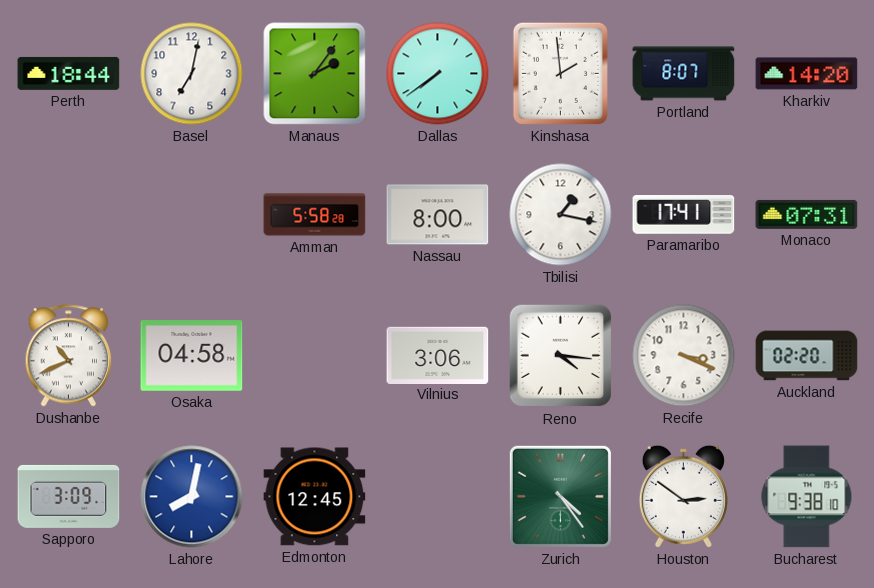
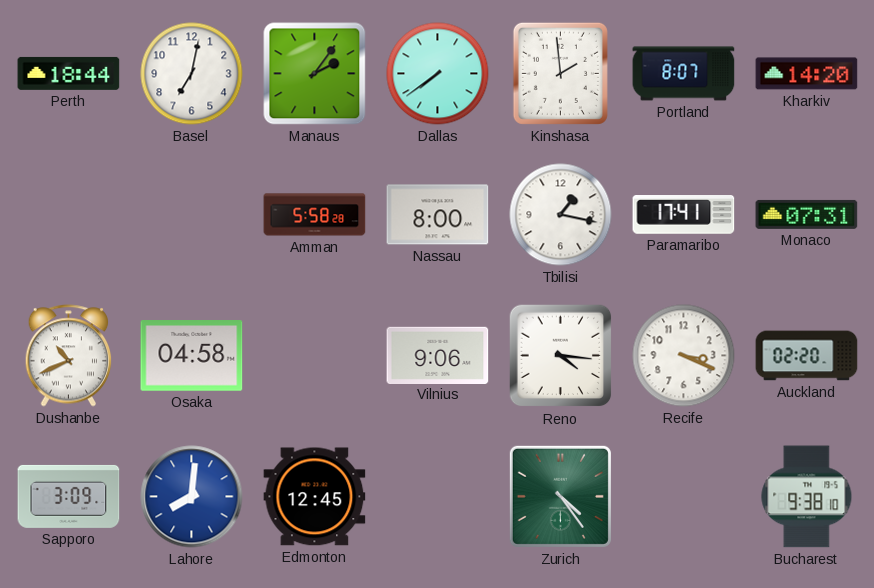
Vilnius: 3:06 -> 9:06
Lahore: 8:02 -> 8:01
Houston: 2:51 -> none
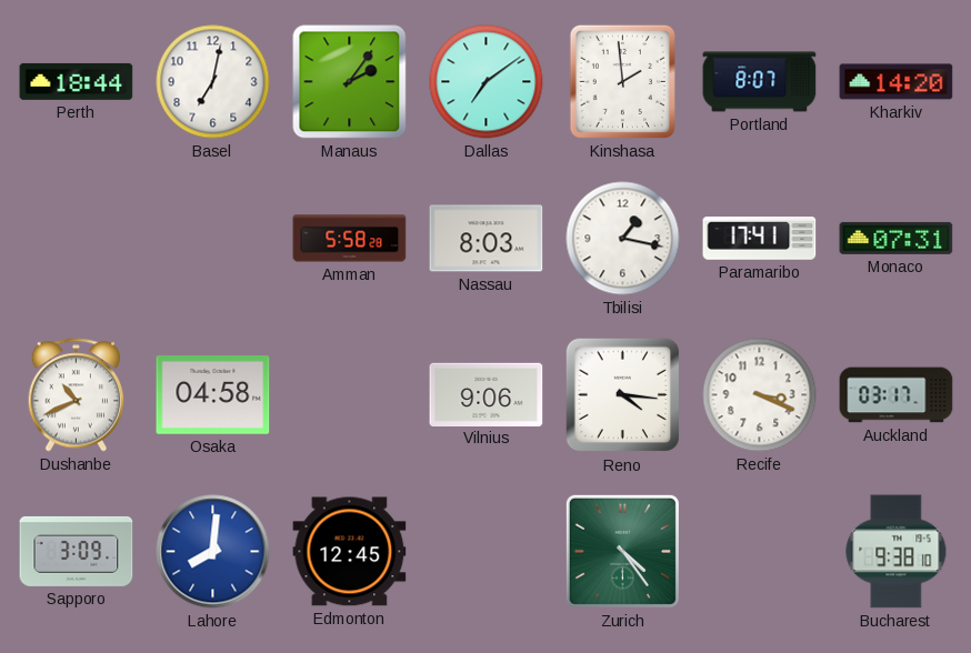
Dallas: 7:39 -> 7:09
Nassau: 8:00 -> 8:03
Auckland: 02:20 -> 03:17
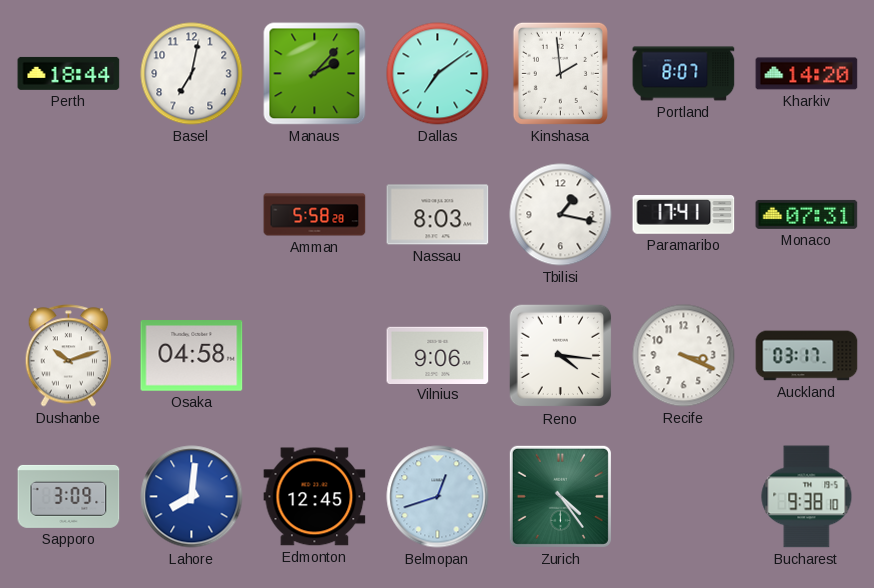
Manaus: 2:06 -> 2:07
Dushanbe: 10:41 -> 10:12
Belmopan: none -> 12:42
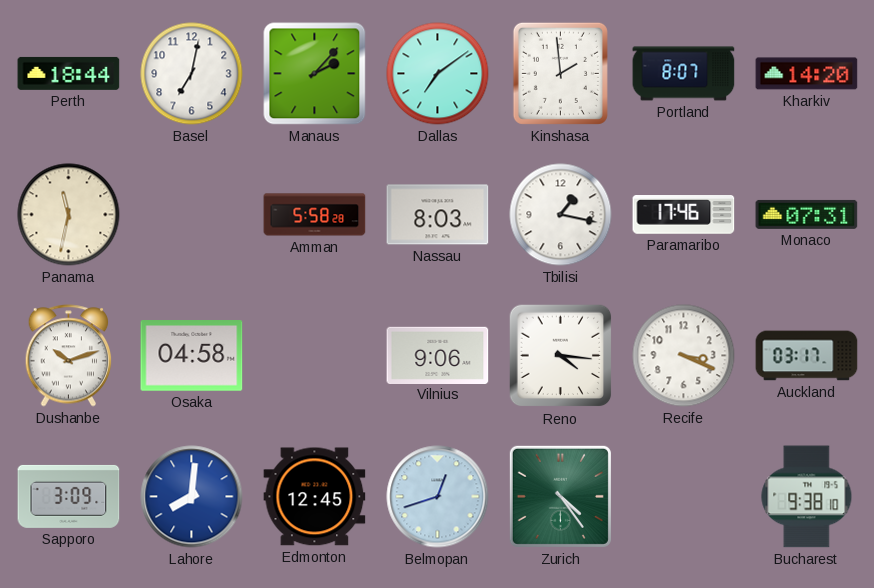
Panama: none -> 11:32
Paramaribo: 17:41 -> 17:46
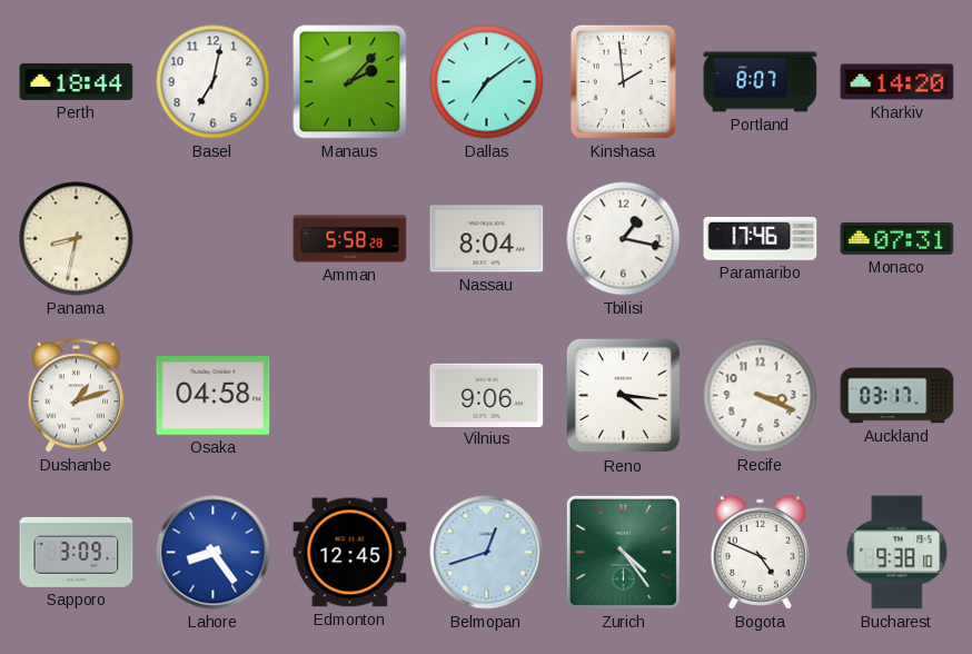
Panama: 11:32 -> 8:32
Nassau: 8:03 -> 8:04
Dushanbe: 10:12 -> 1:12
Lahore: 8:01 -> 8:24
Bogota: none -> 4:49
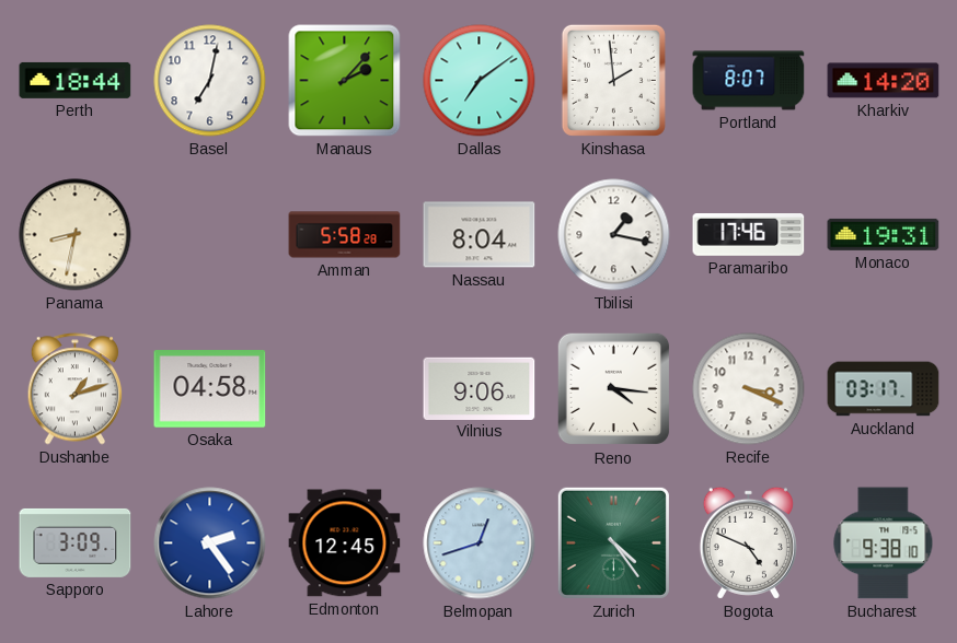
Monaco: 07:31 -> 19:31
Lahore: 8:24 -> 2:24
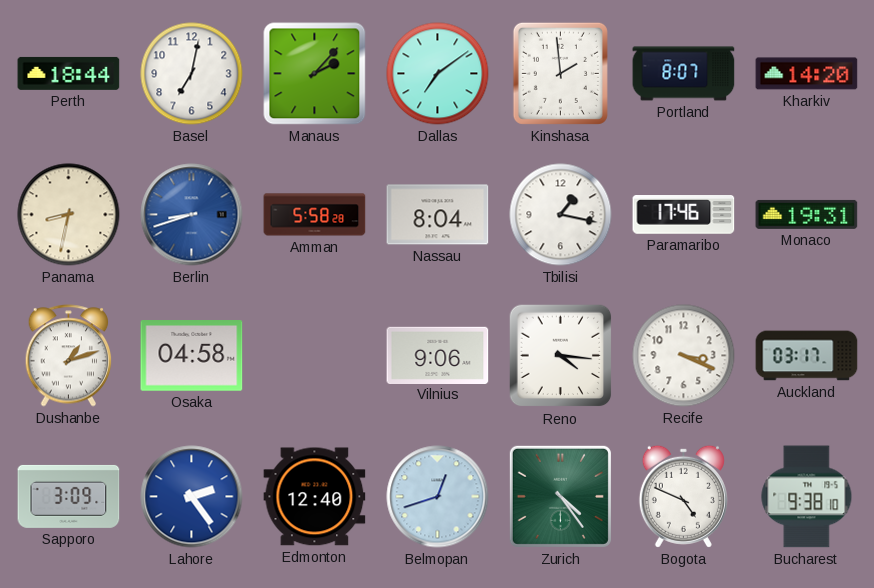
Berlin: none -> 8:42
Edmonton: 12:45 -> 12:40
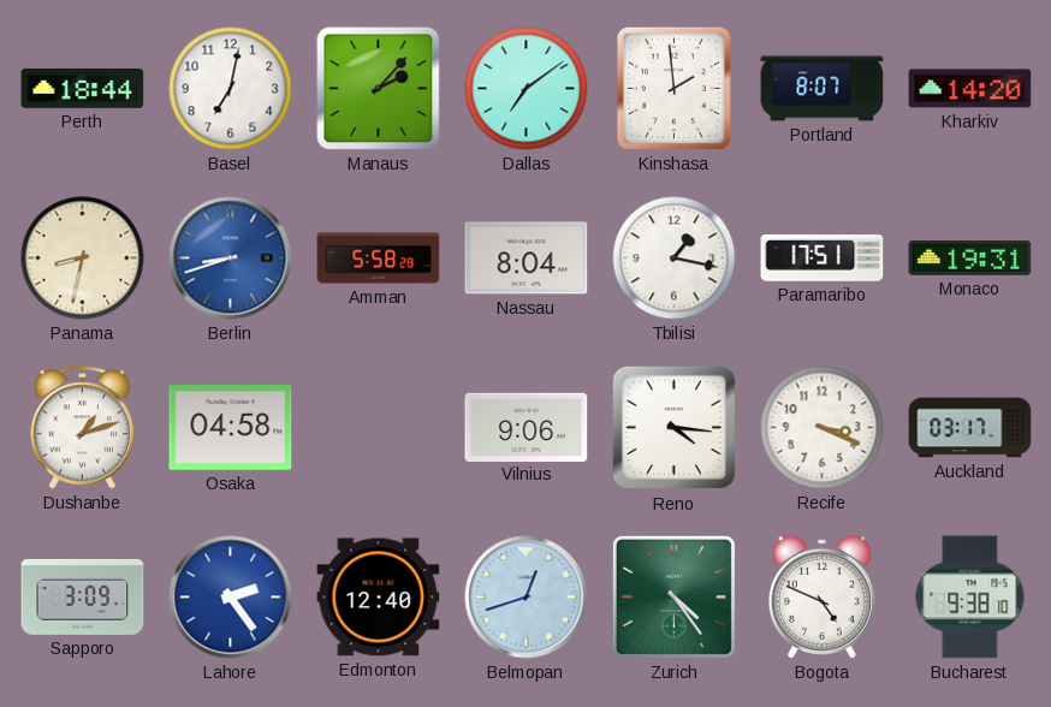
Paramaribo: 17:46 -> 17:51
